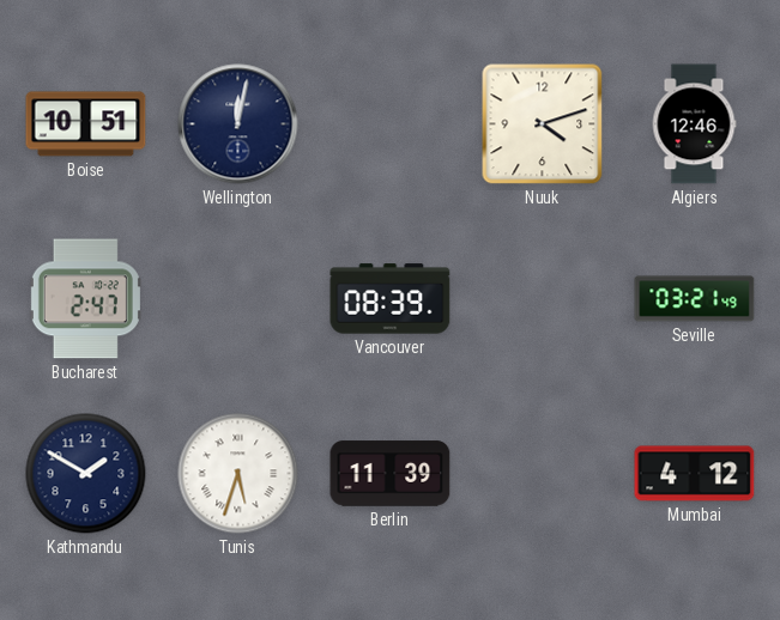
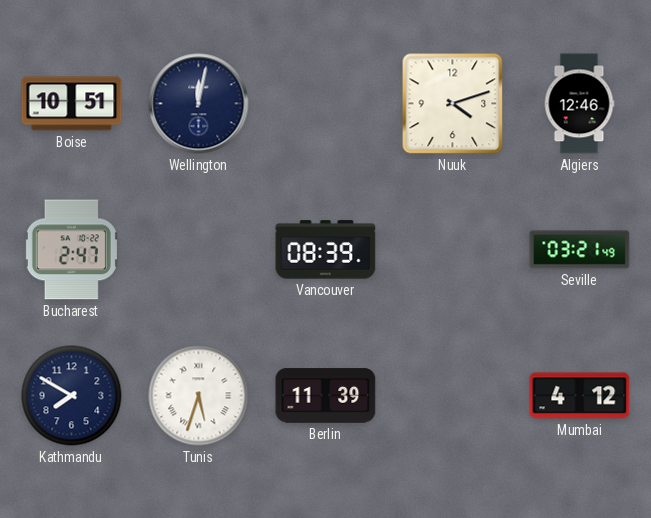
Kathmandu: 1:50 -> 7:50
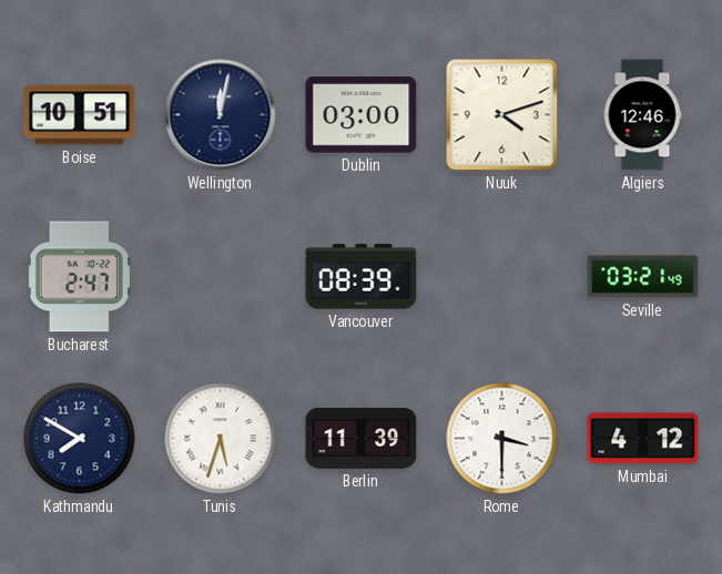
Dublin: none -> 03:00
Rome: none -> 3:30
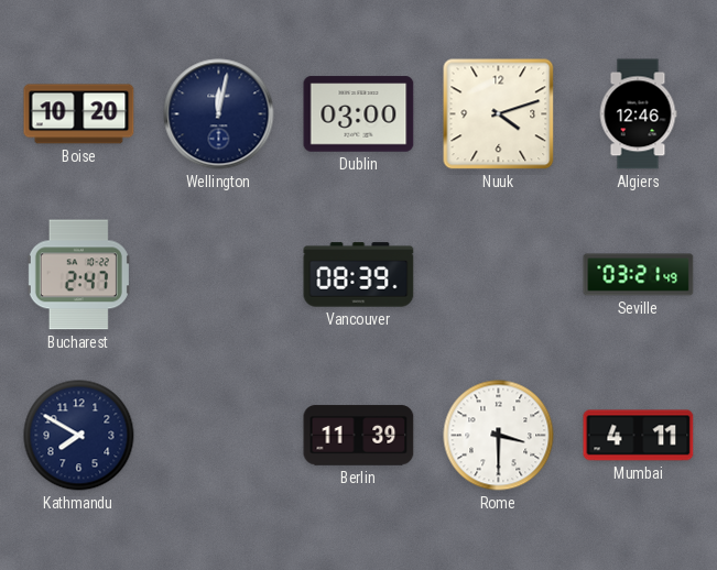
Boise: 10:51 -> 10:20
Tunis: 5:33 -> none
Mumbai: 4:12 -> 4:11
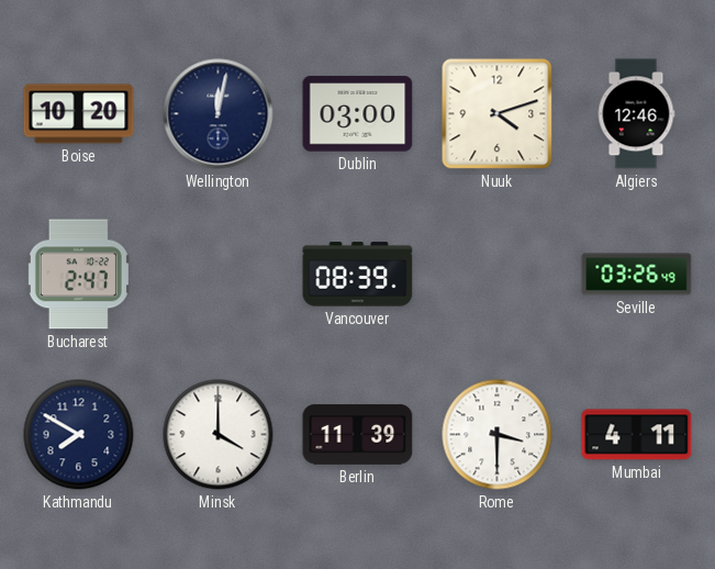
Seville: 03:21 -> 03:26
Minsk: none -> 4:00
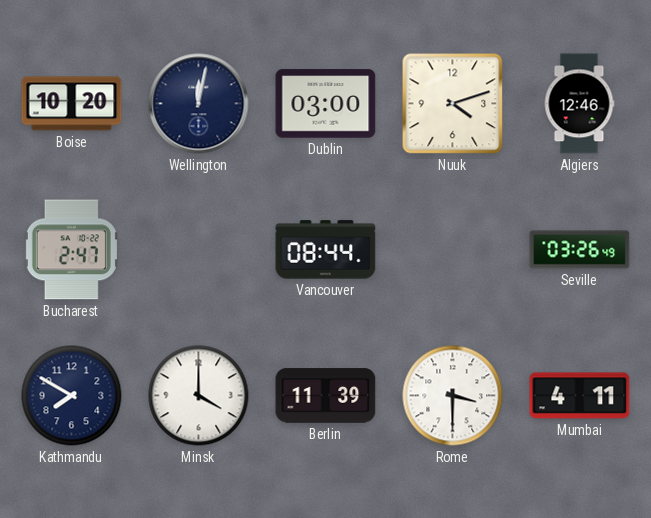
Vancouver: 08:39 -> 08:44
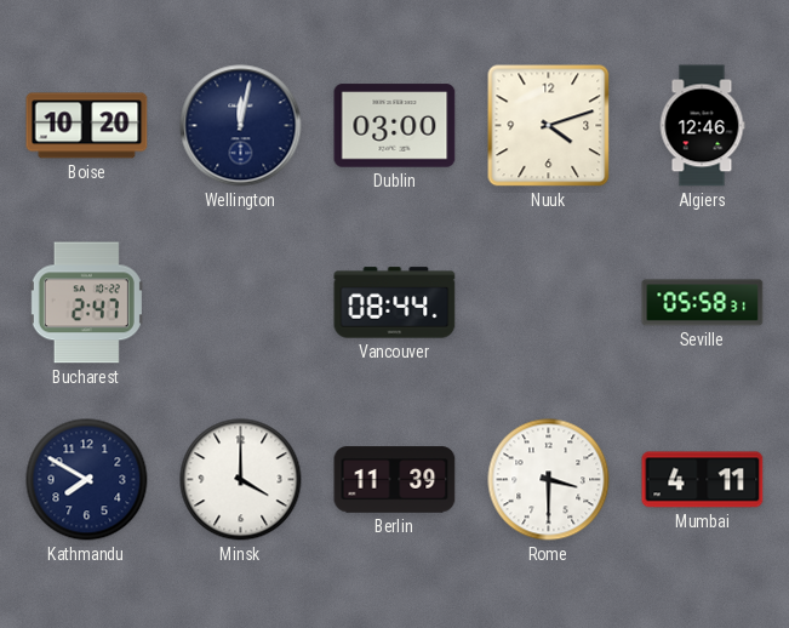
Seville: 03:26 -> 05:58
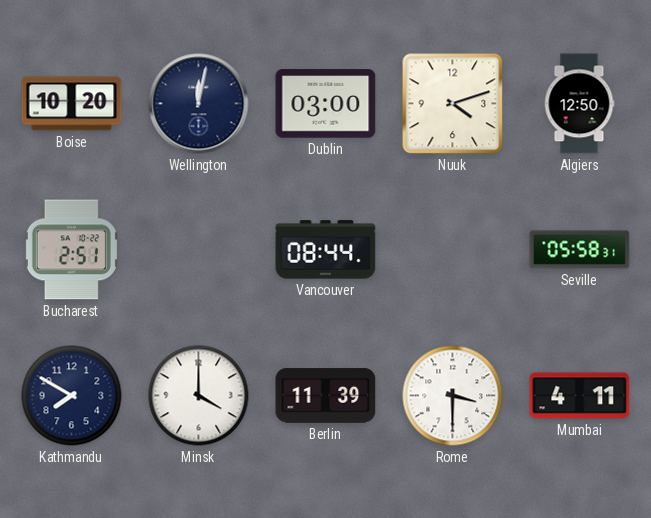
Algiers: 12:46 -> 12:50
Bucharest: 2:47 -> 2:51
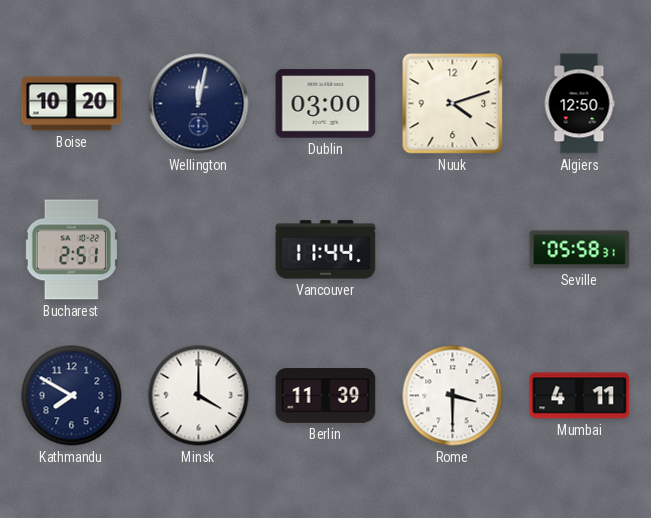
Vancouver: 08:44 -> 11:44
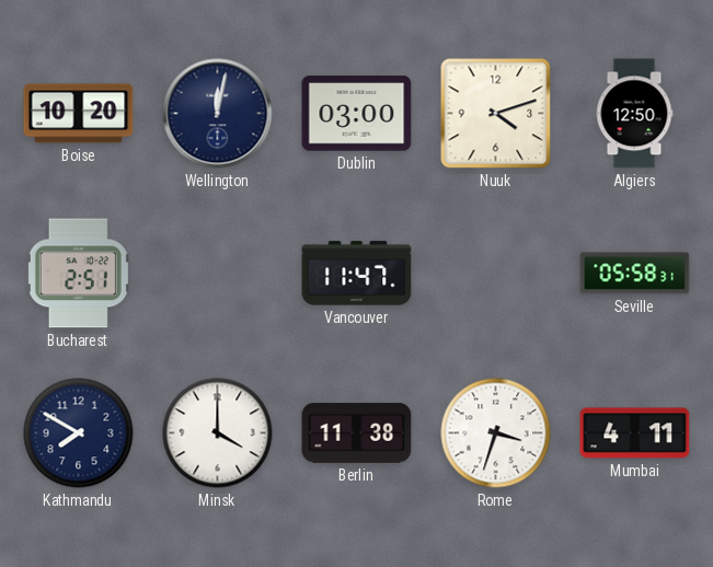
Vancouver: 11:44 -> 11:47
Berlin: 11:39 -> 11:38
Rome: 3:30 -> 3:33
